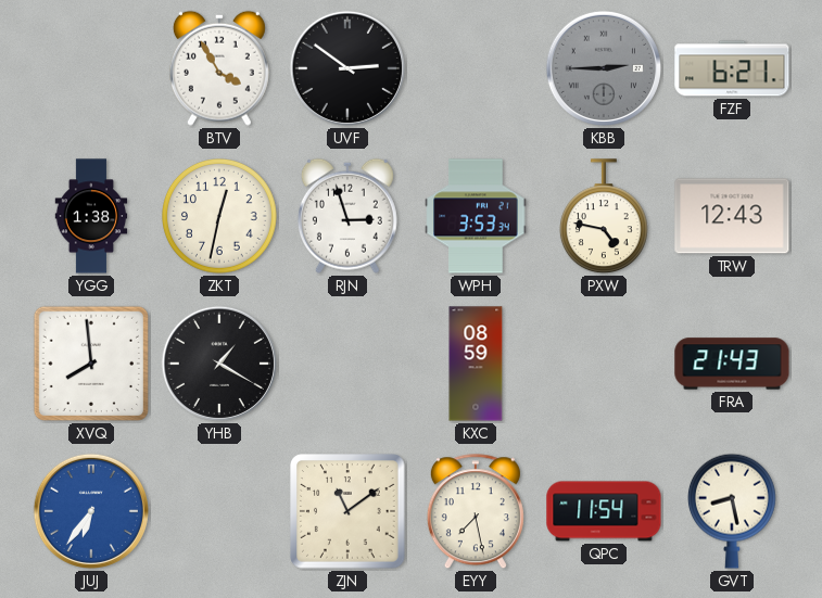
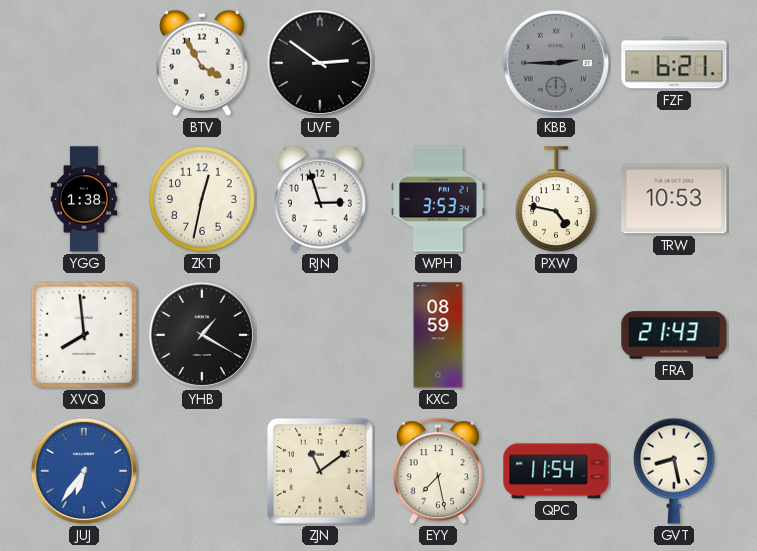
TRW: 12:43 -> 10:53
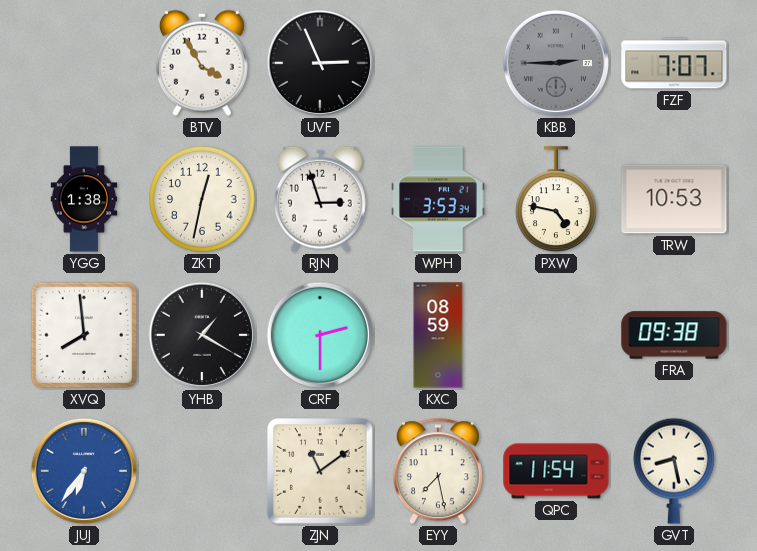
UVF: 2:51 -> 2:56
FZF: 6:21 -> 7:07
CRF: none -> 2:30
FRA: 21:43 -> 09:38
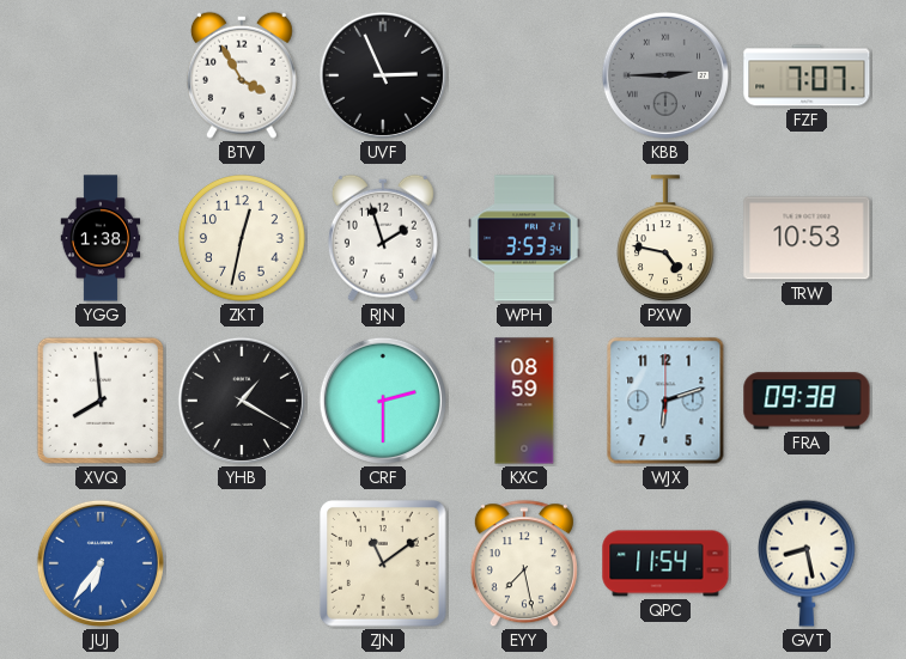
RJN: 2:57 -> 1:57
WJX: none -> 6:12
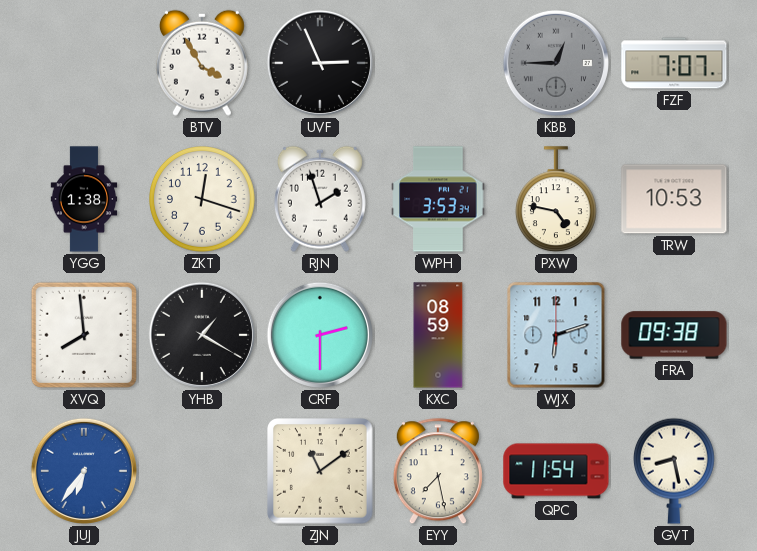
KBB: 2:45 -> 12:45
ZKT: 12:32 -> 12:18
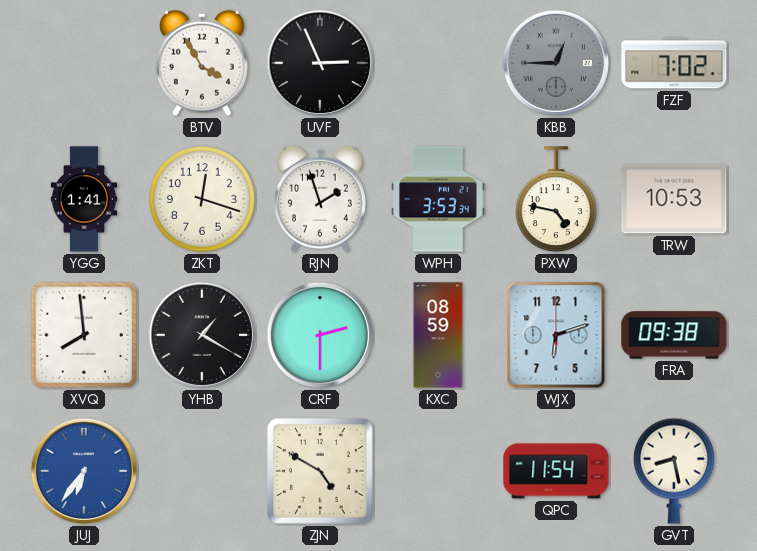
FZF: 7:07 -> 7:02
YGG: 1:38 -> 1:41
ZJN: 11:09 -> 4:50
EYY: 7:28 -> none
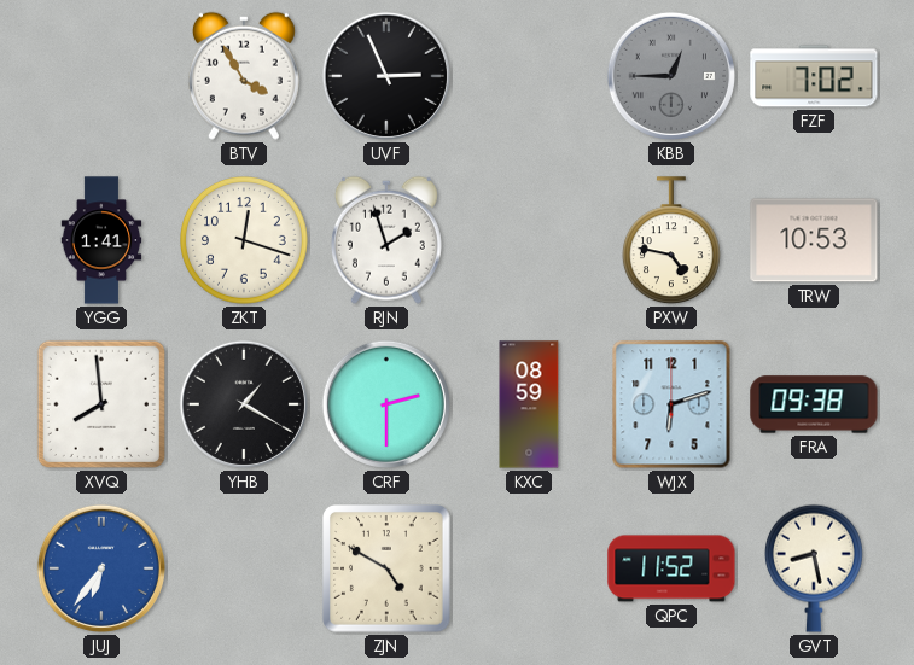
WPH: 3:53 -> none
QPC: 11:54 -> 11:52
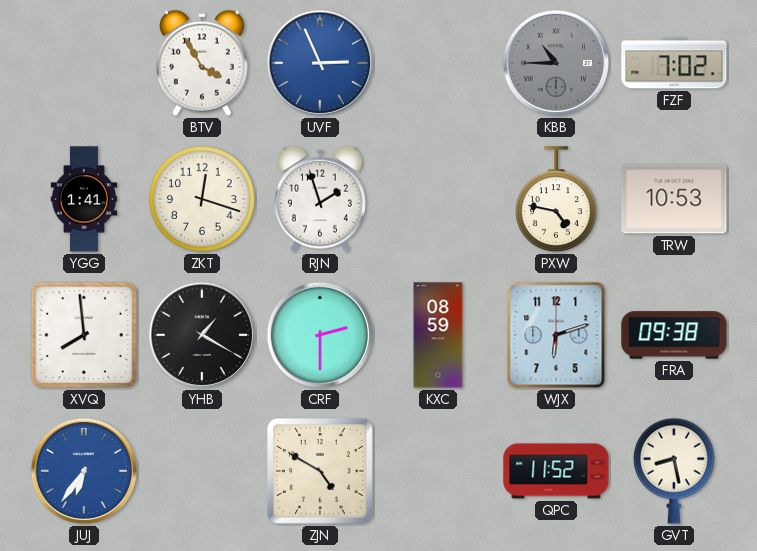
UVF dial: black -> blue
KBB: 12:45 -> 10:45
